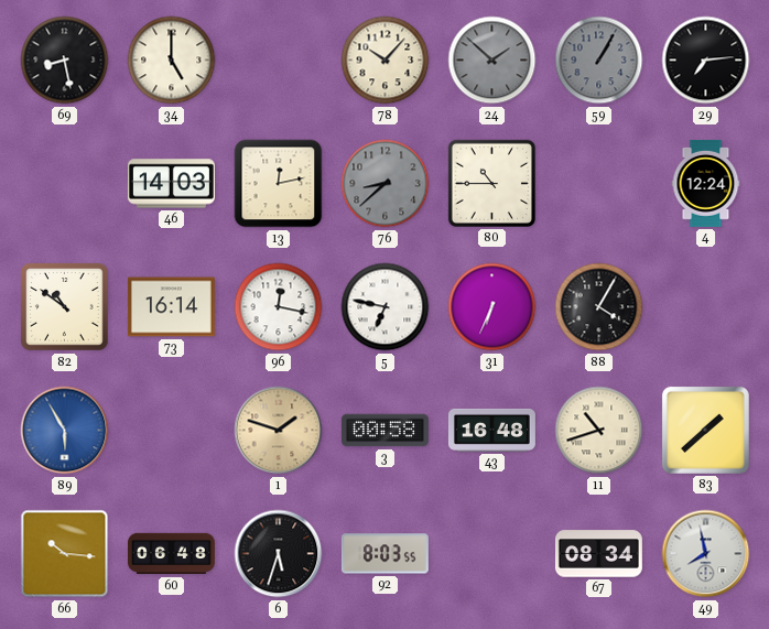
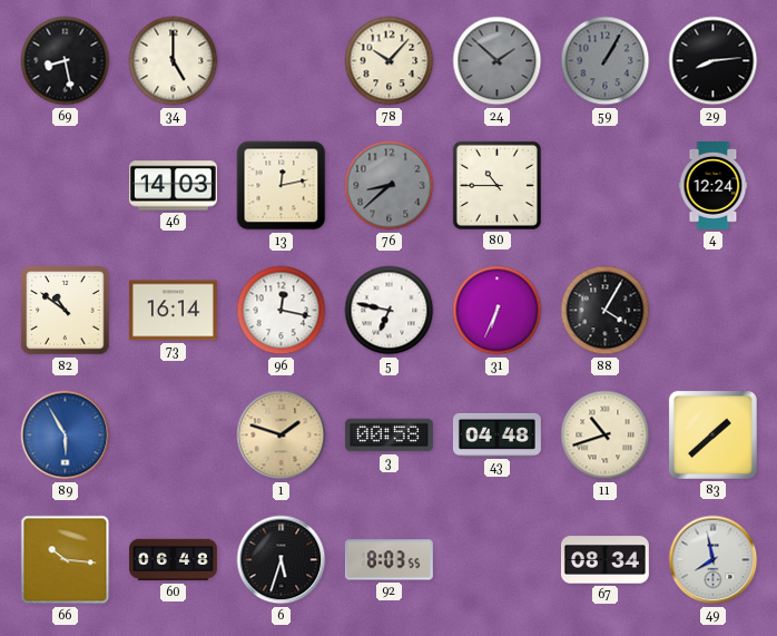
29: 7:14 -> 8:14
43: 16:48 -> 04:48
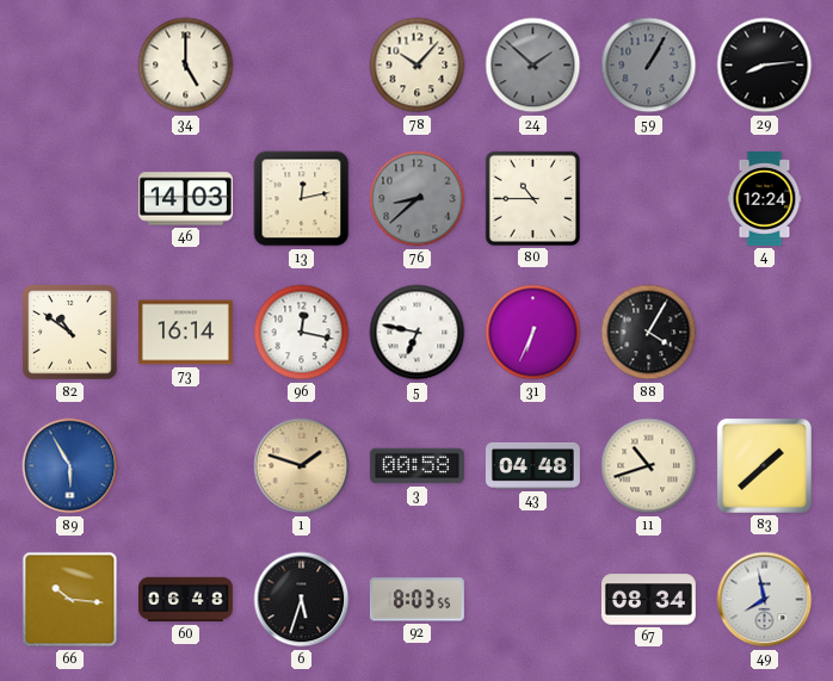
69: 8:28 -> none
